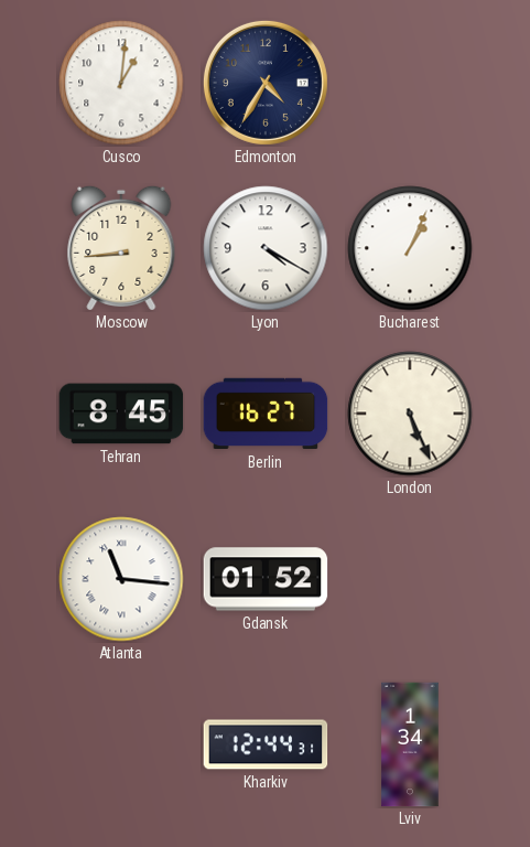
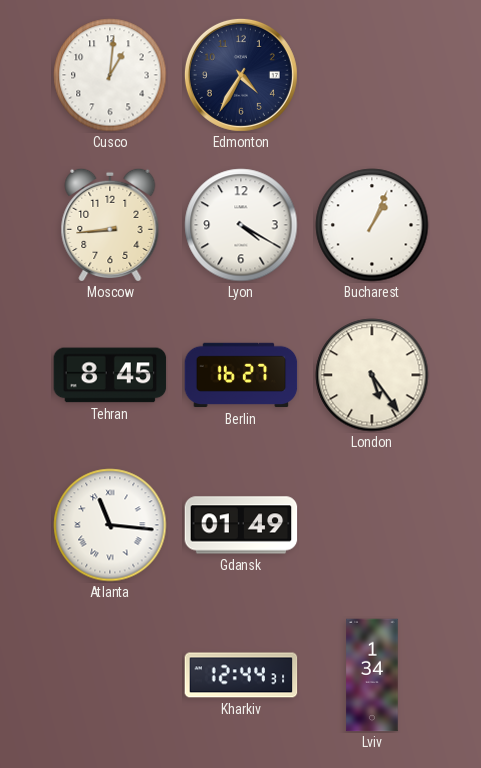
London: 5:26 -> 5:24
Gdansk: 01:52 -> 01:49
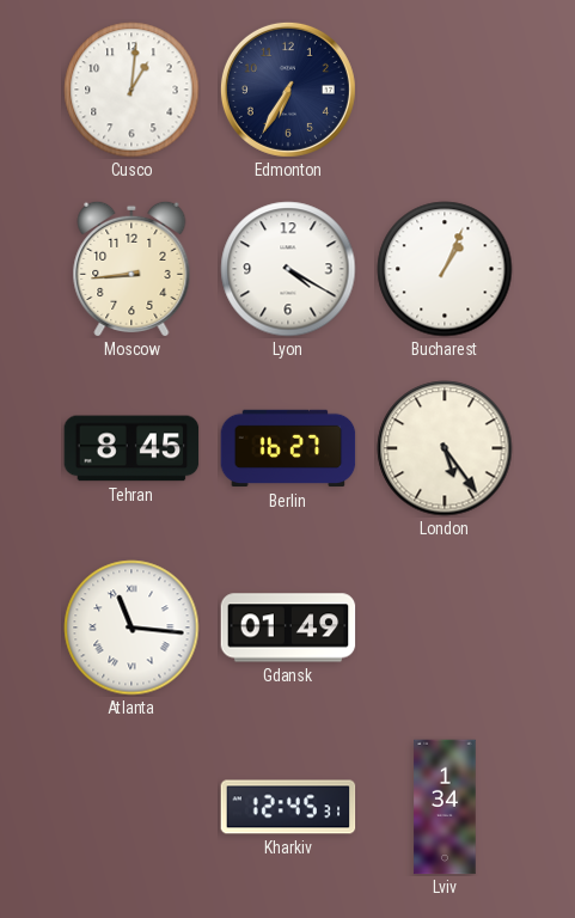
Edmonton: 4:35 -> 6:35
Kharkiv: 12:44 -> 12:45
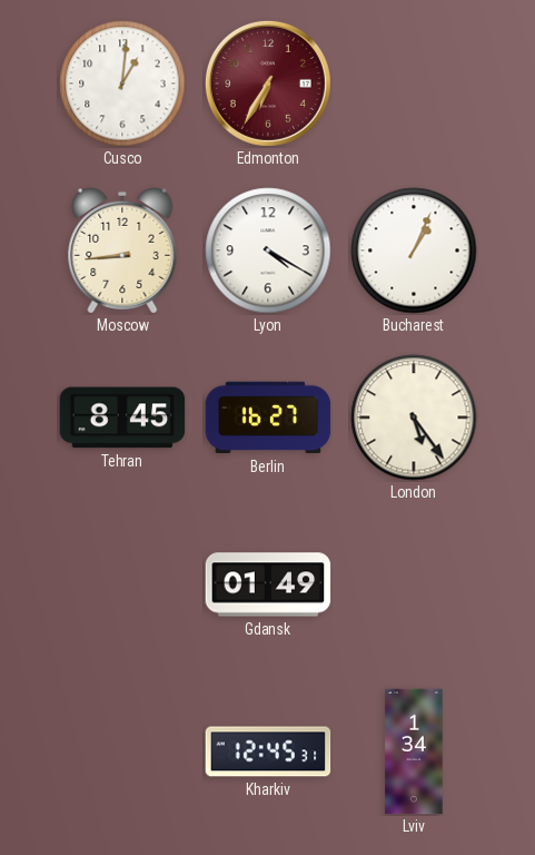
Edmonton dial: navy -> burgundy
Atlanta: 11:16 -> none
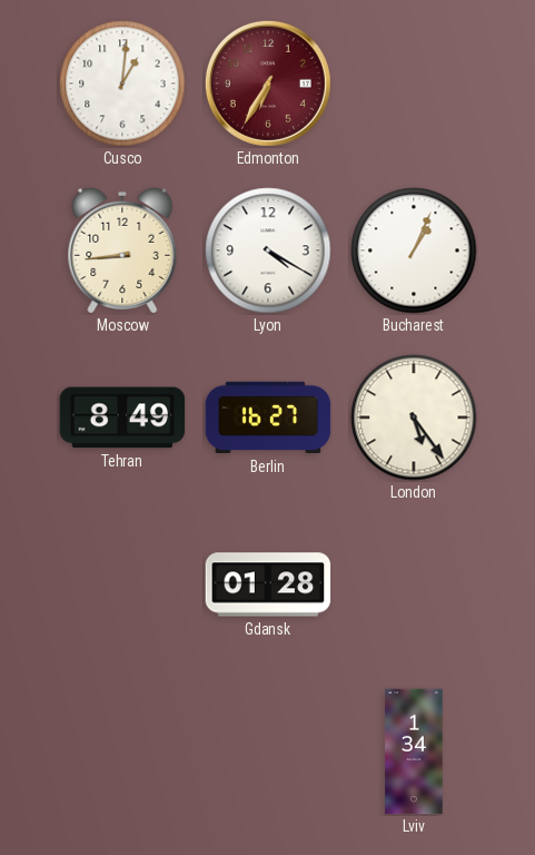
Tehran: 8:45 -> 8:49
Gdansk: 01:49 -> 01:28
Kharkiv: 12:45 -> none
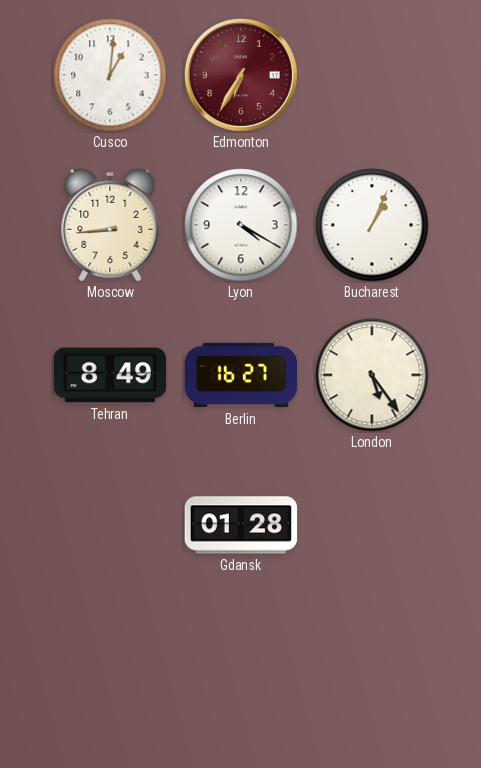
Lviv: 1:34 -> none
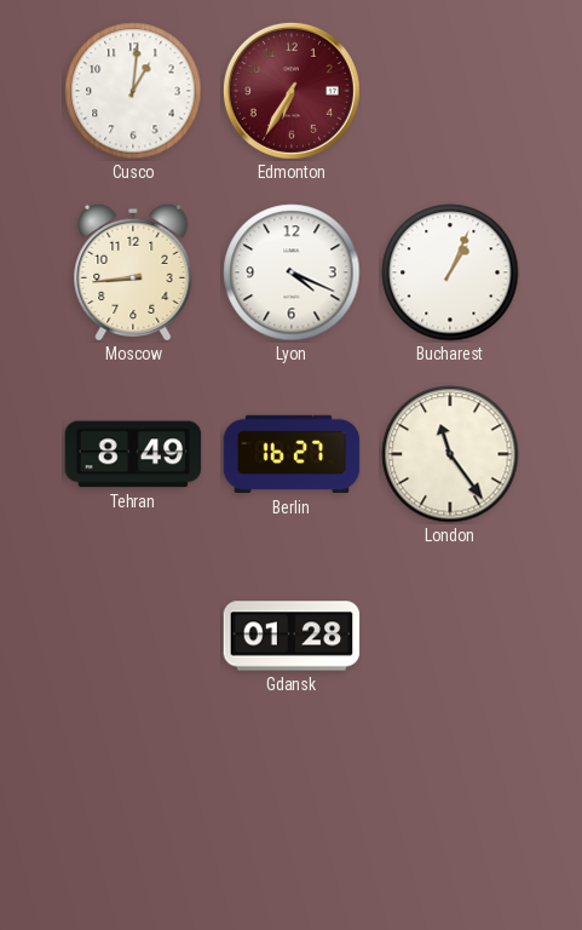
Lyon: 4:20 -> 4:19
London: 5:24 -> 11:24
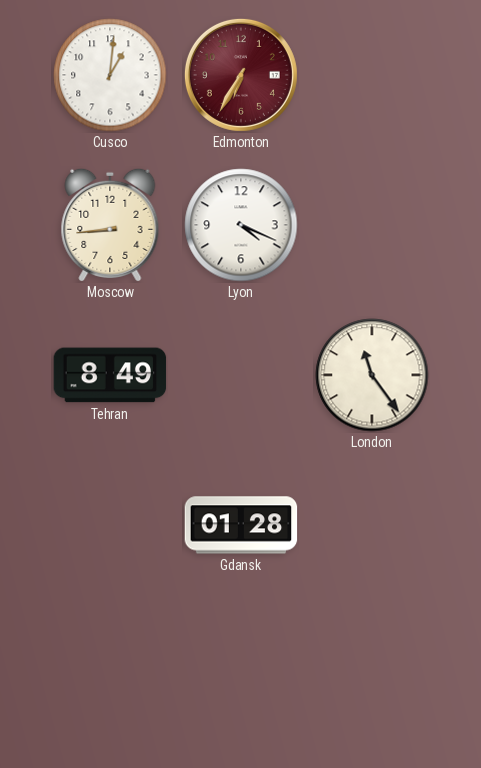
Bucharest: 1:04 -> none
Berlin: 16:27 -> none
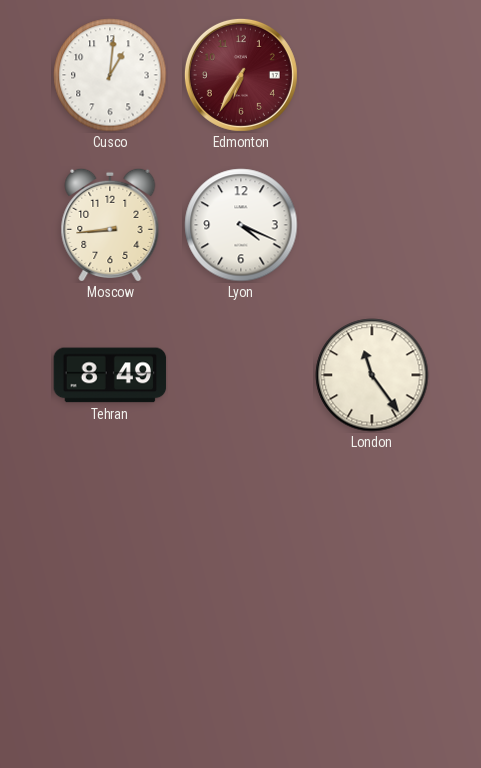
Gdansk: 01:28 -> none
